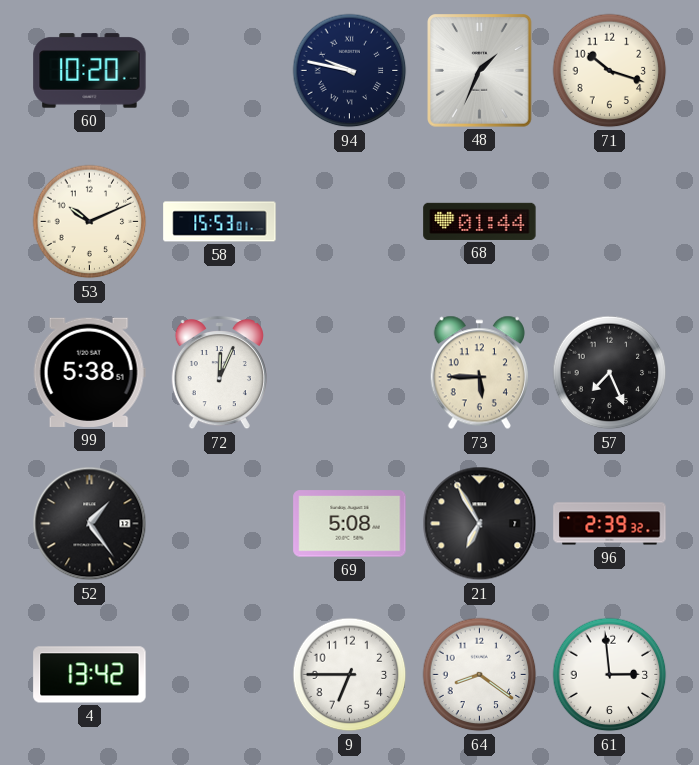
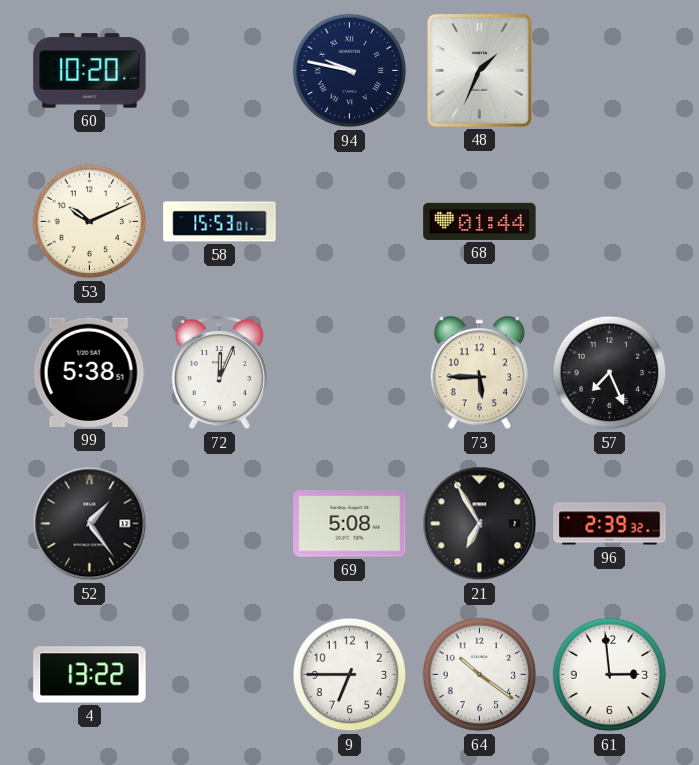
71: 10:18 -> none
4: 13:42 -> 13:22
64: 8:21 -> 10:21
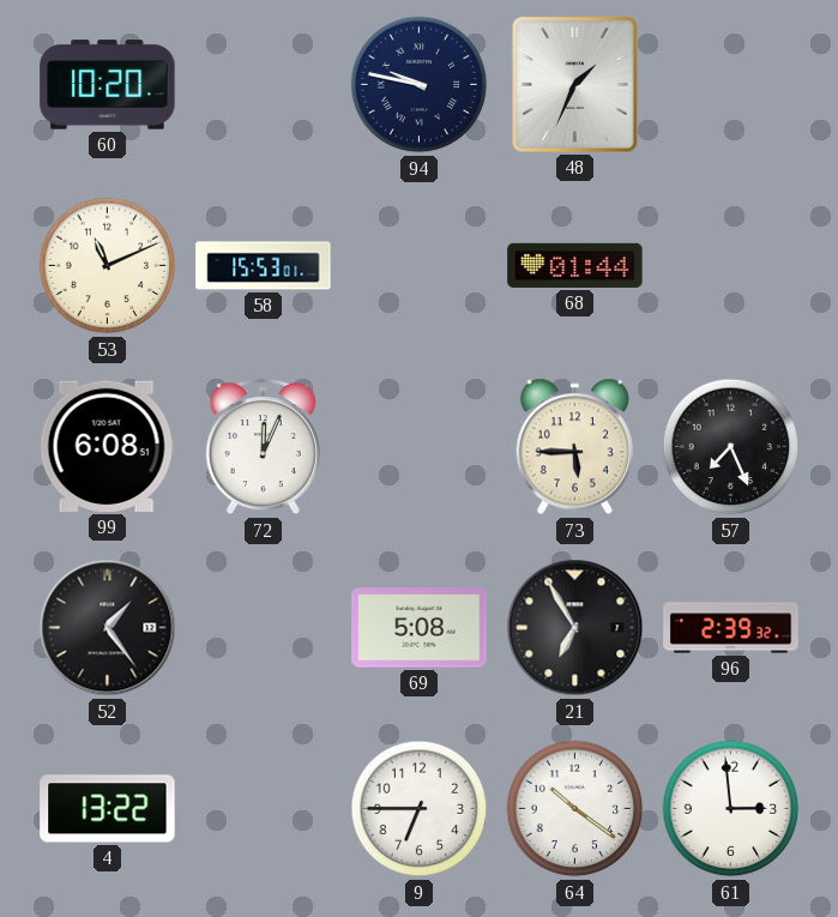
53: 10:11 -> 11:11
99: 5:38 -> 6:08
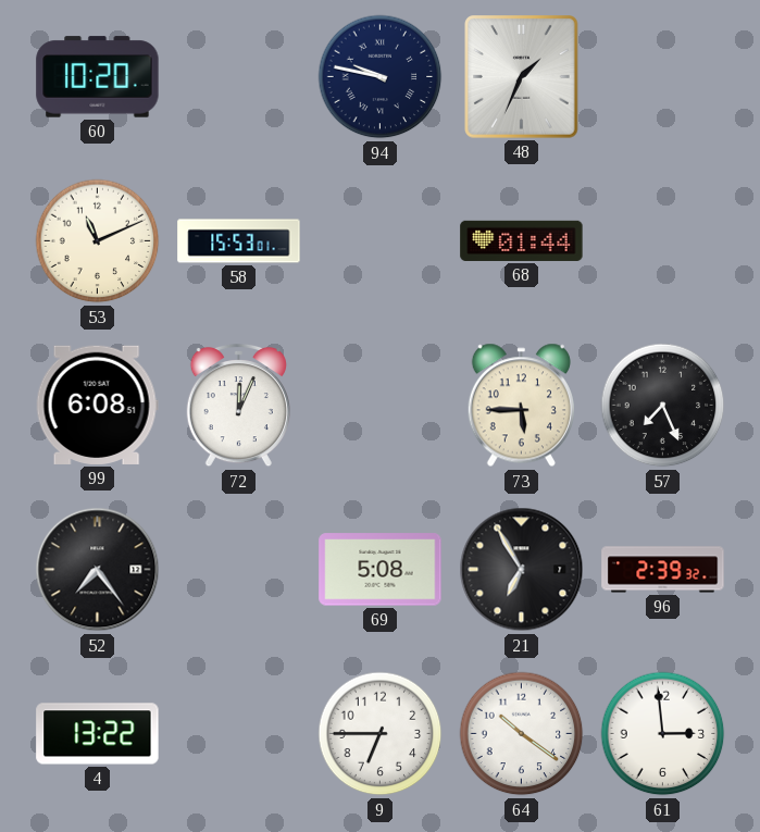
52: 1:24 -> 7:24
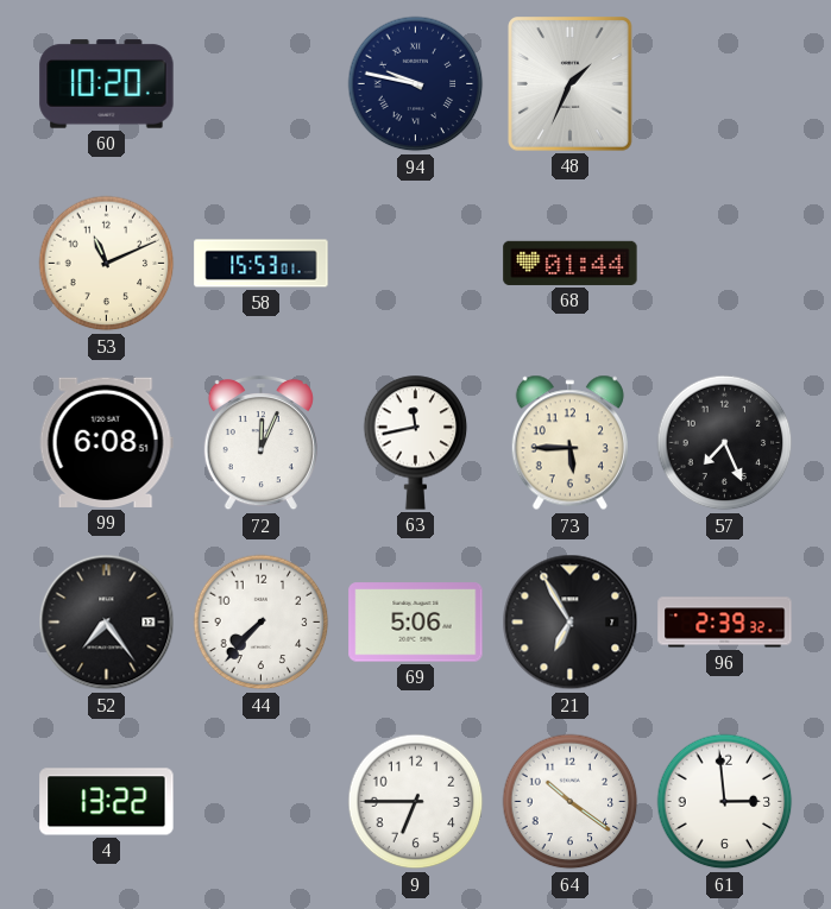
63: none -> 11:43
44: none -> 7:37
69: 5:08 -> 5:06
